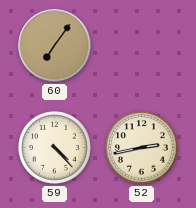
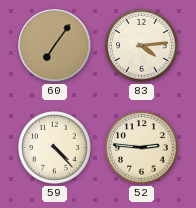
83: none -> 4:14
52: 2:43 -> 2:46
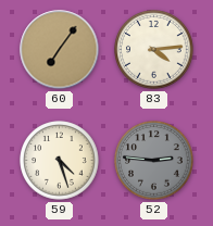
59: 4:23 -> 4:27
52 dial: cream -> grey
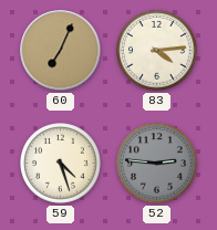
60: 7:06 -> 7:04
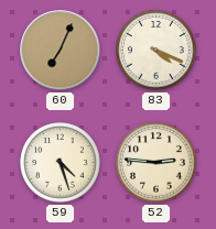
83: 4:14 -> 4:19
52 dial: grey -> cream
